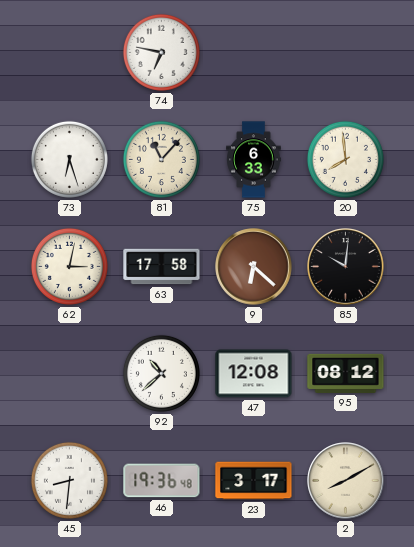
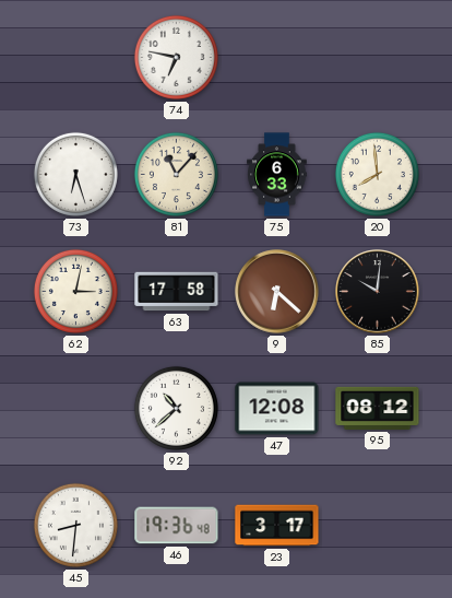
2: 8:10 -> none
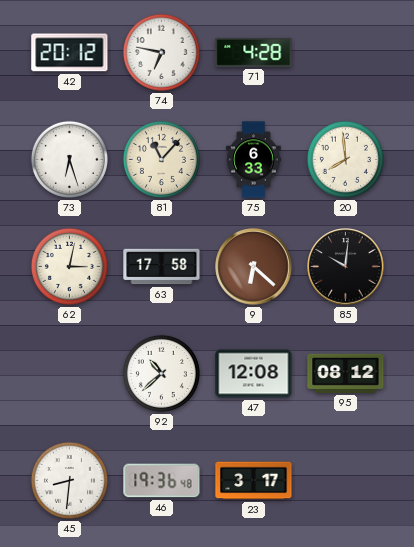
42: none -> 20:12
71: none -> 4:28
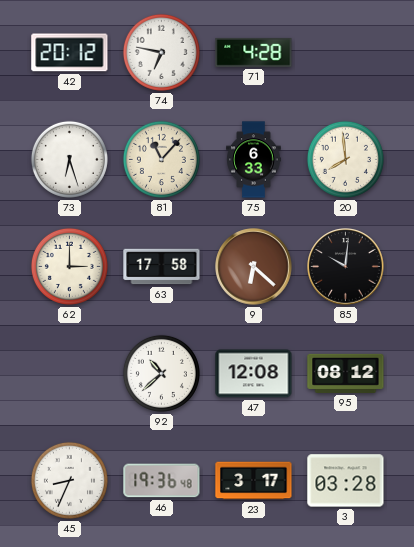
62: 3:02 -> 3:00
45: 8:31 -> 8:34
3: none -> 03:28
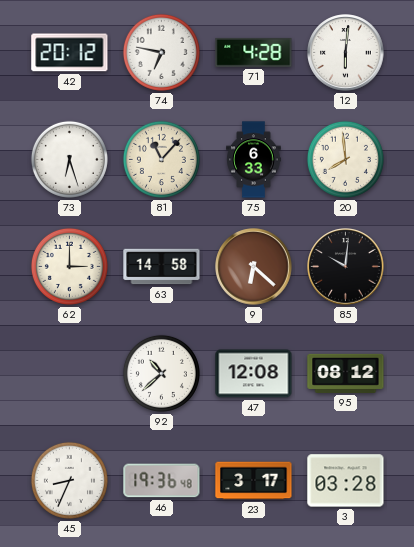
12: none -> 6:01
63: 17:58 -> 14:58
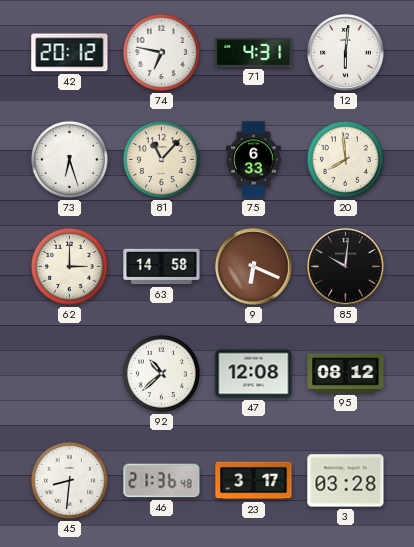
71: 4:28 -> 4:31
9: 6:22 -> 6:19
45: 8:34 -> 8:31
46: 19:36 -> 21:36
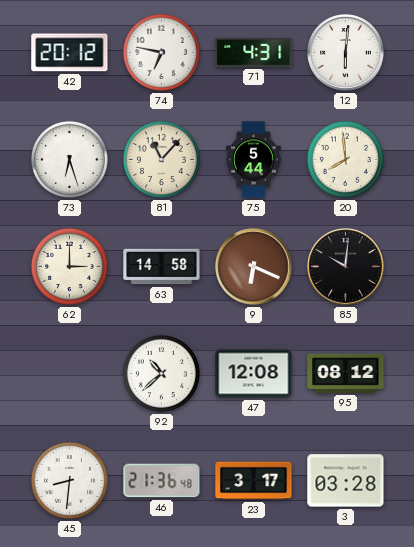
75: 6:33 -> 5:44
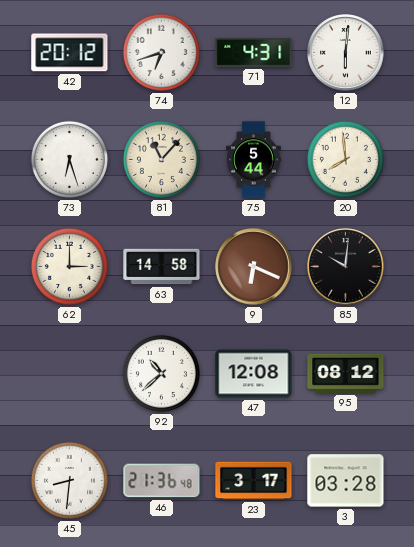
74: 6:47 -> 6:42
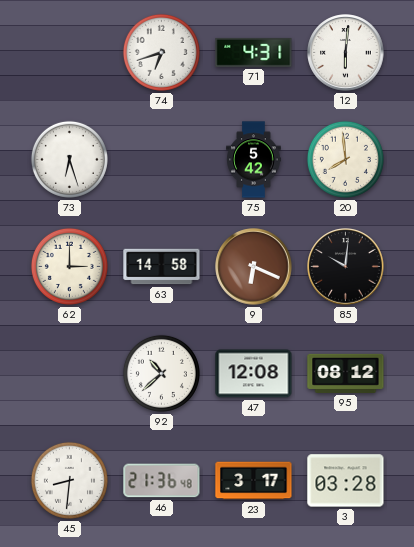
42: 20:12 -> none
81: 11:07 -> none
75: 5:44 -> 5:42
